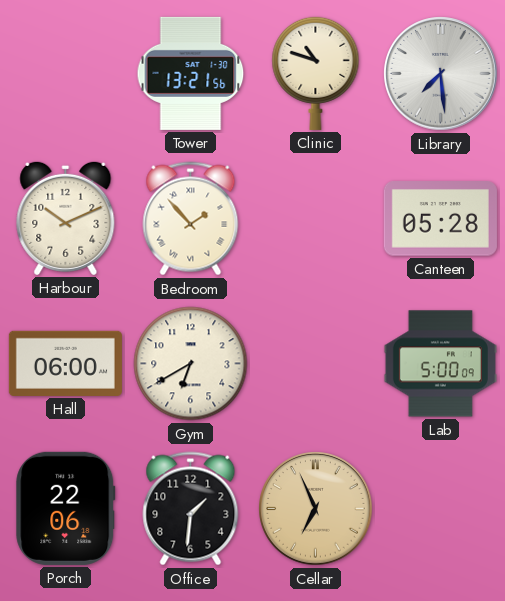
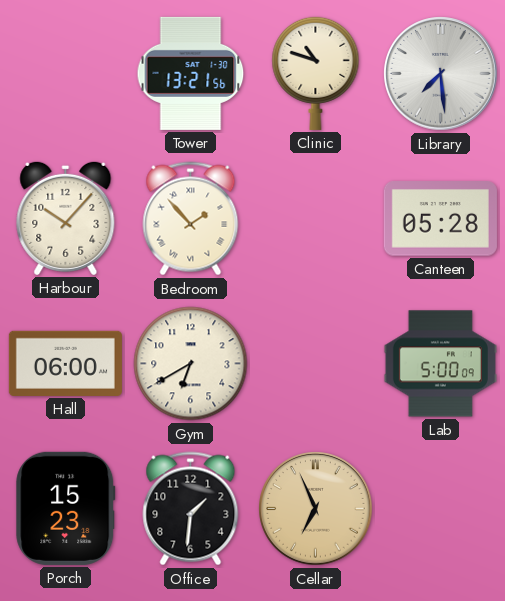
Harbour: 10:11 -> 10:07
Porch: 22:06 -> 15:23
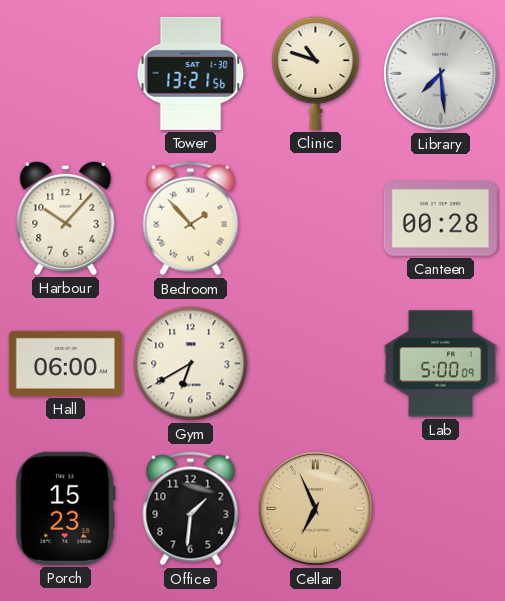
Canteen: 05:28 -> 00:28
